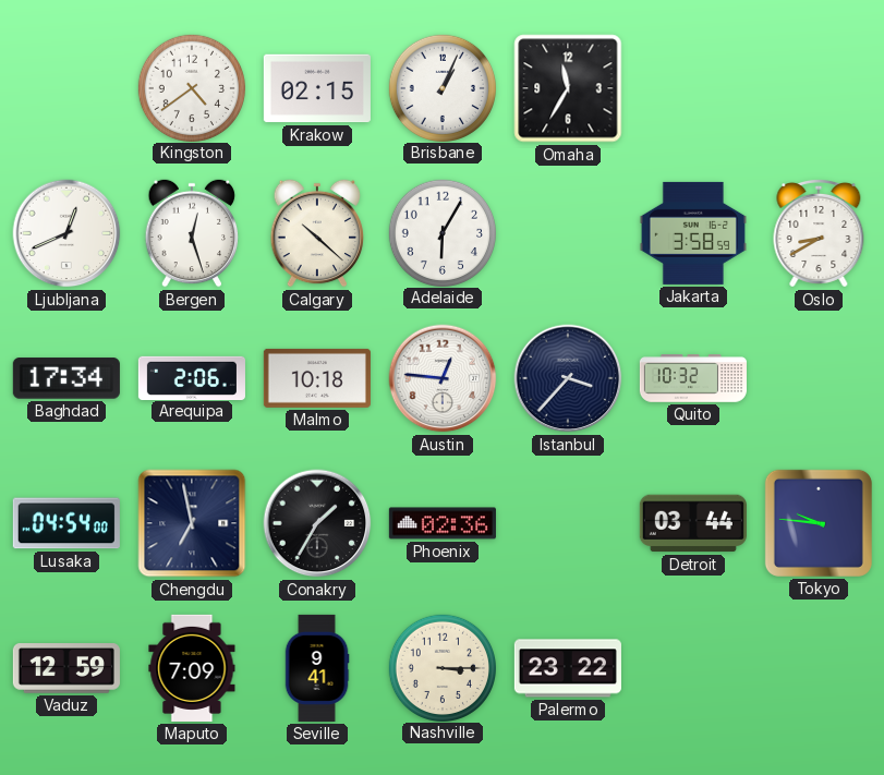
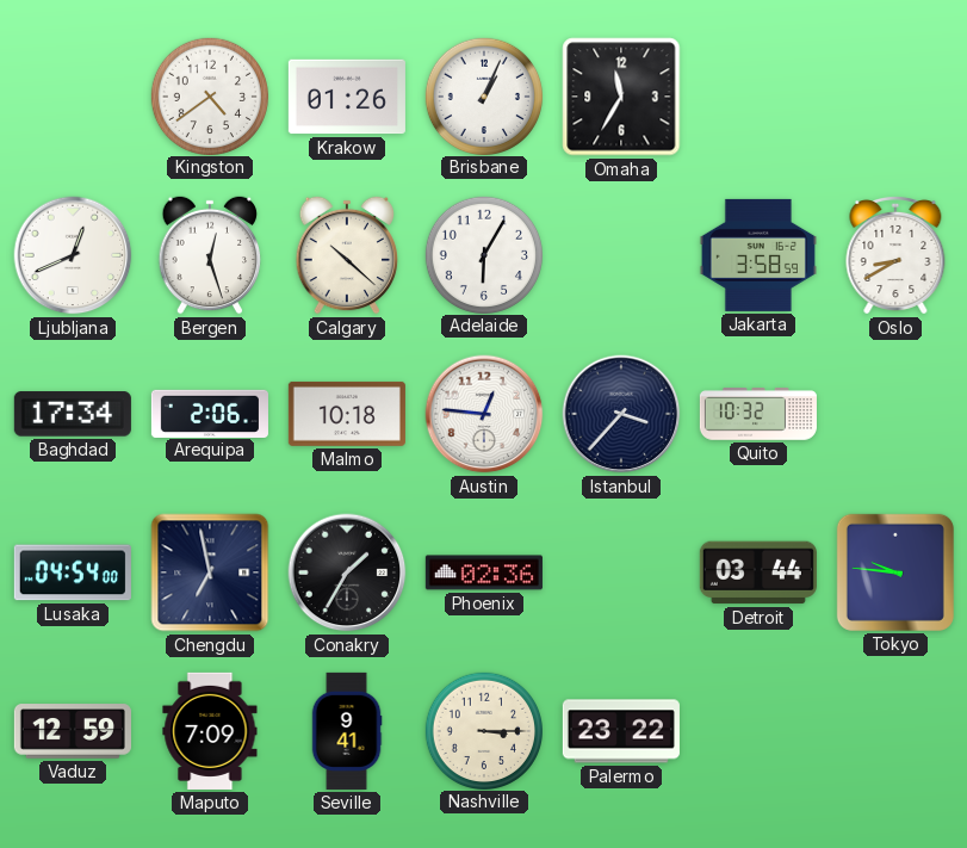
Krakow: 02:15 -> 01:26
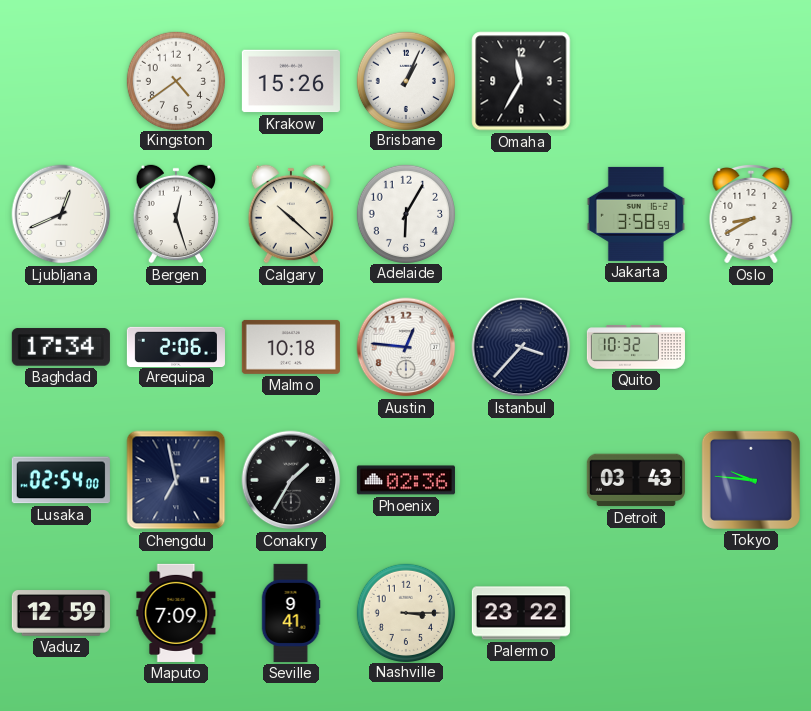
Krakow: 01:26 -> 15:26
Lusaka: 04:54 -> 02:54
Detroit: 03:44 -> 03:43
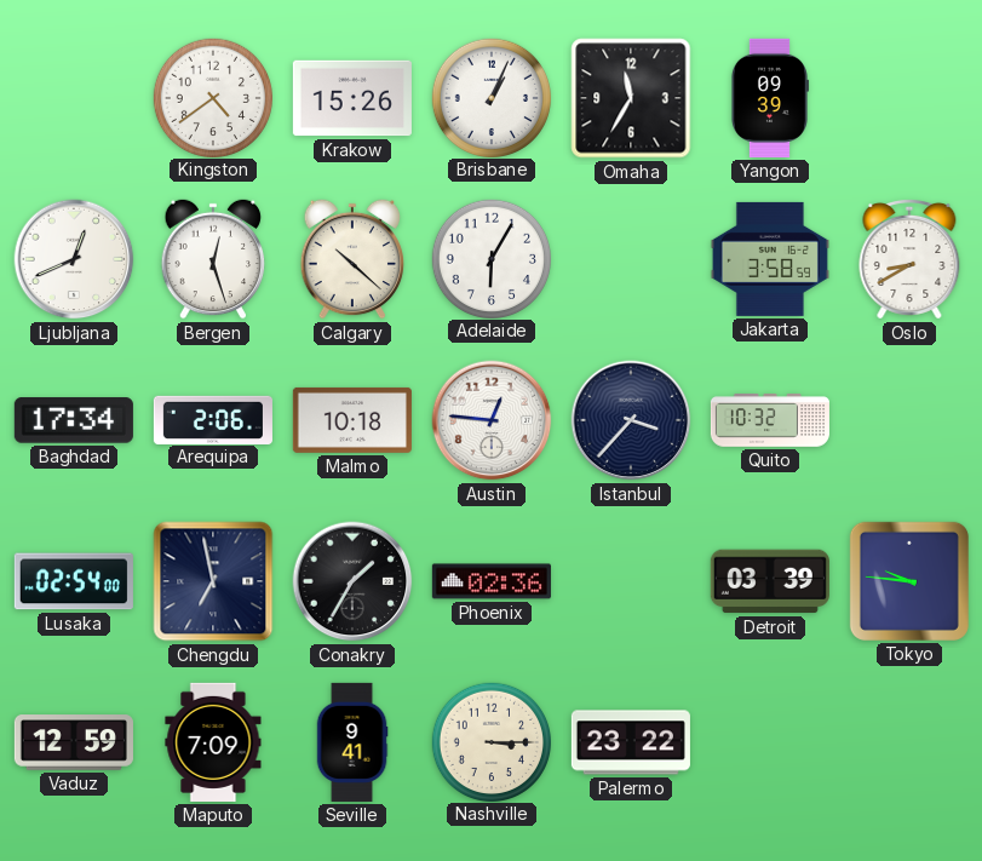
Yangon: none -> 09:39
Detroit: 03:43 -> 03:39
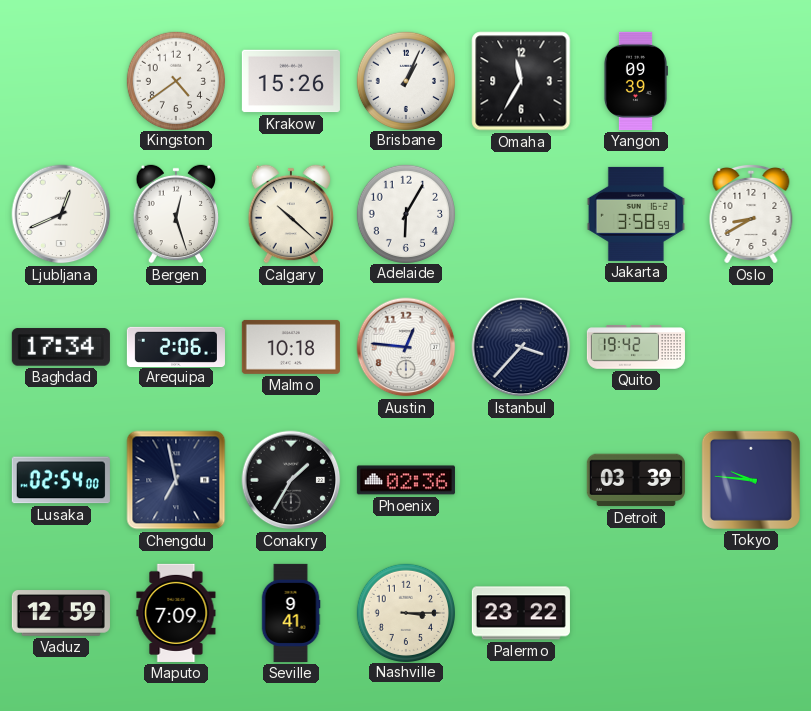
Quito: 10:32 -> 19:42
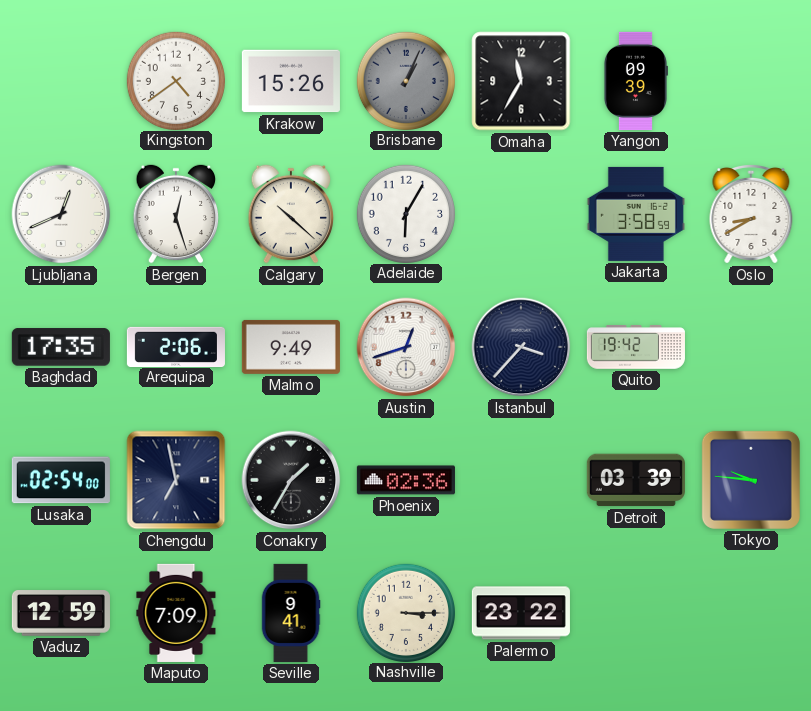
Brisbane dial: white -> grey
Baghdad: 17:34 -> 17:35
Malmo: 10:18 -> 9:49
Austin: 12:46 -> 12:42
